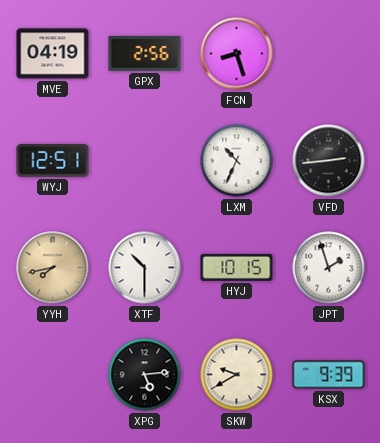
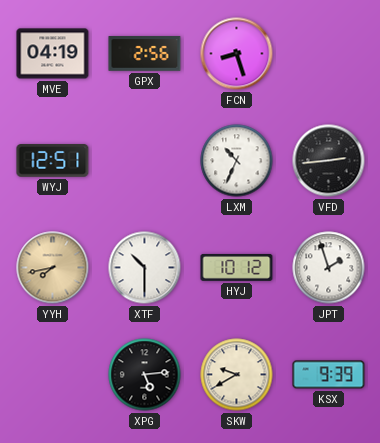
HYJ: 10:15 -> 10:12
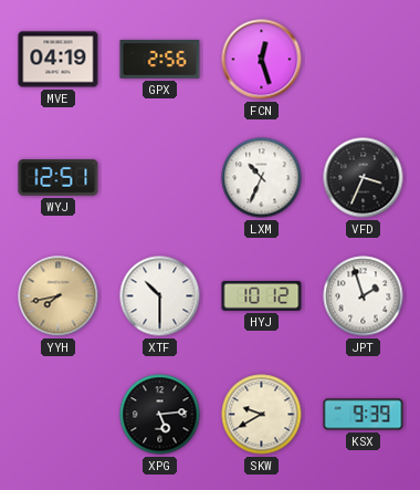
FCN: 8:27 -> 12:27
VFD: 2:44 -> 3:34
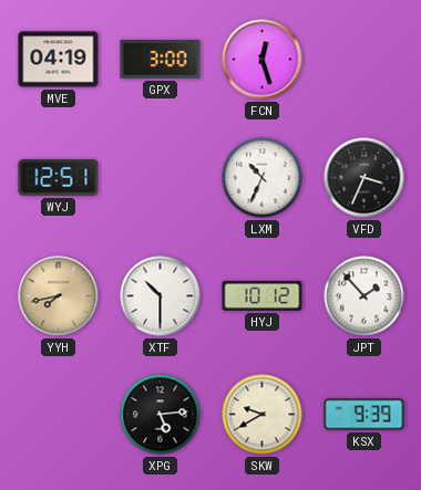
GPX: 2:56 -> 3:00
JPT: 1:57 -> 1:53
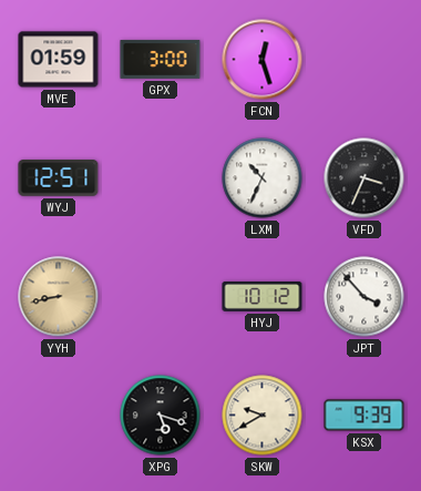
MVE: 04:19 -> 01:59
YYH: 7:43 -> 8:43
XTF: 10:30 -> none
JPT: 1:53 -> 3:53
XPG: 5:14 -> 5:18
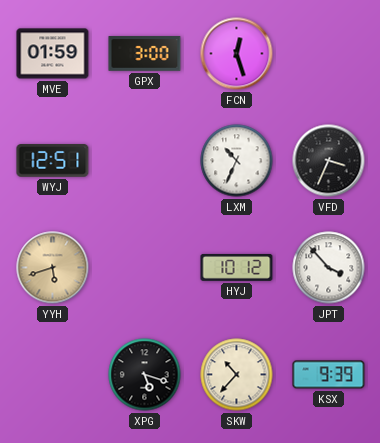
YYH: 8:43 -> 5:42
SKW: 9:40 -> 10:37
